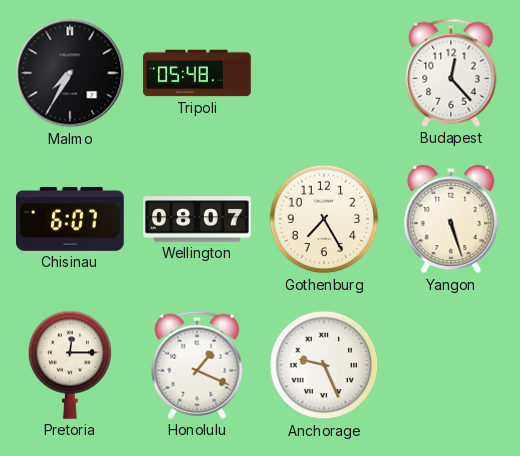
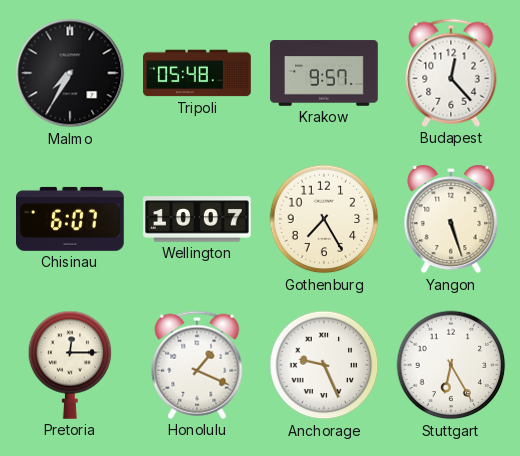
Krakow: none -> 9:57
Wellington: 08:07 -> 10:07
Stuttgart: none -> 6:25
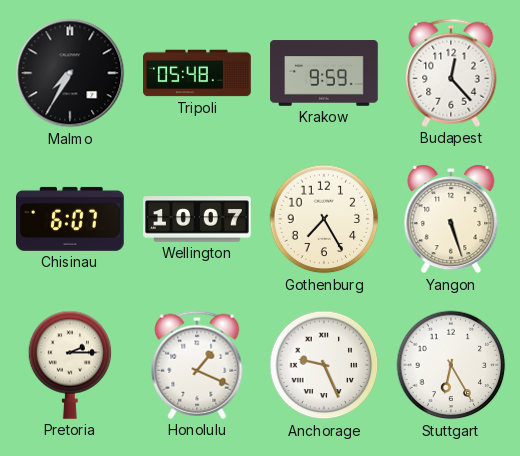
Krakow: 9:57 -> 9:59
Pretoria: 12:15 -> 2:15
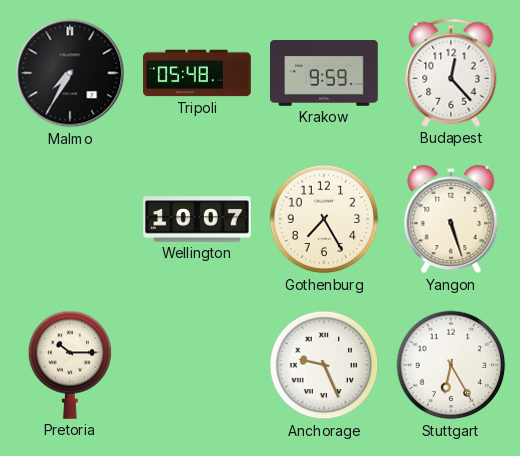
Chisinau: 6:07 -> none
Pretoria: 2:15 -> 10:15
Honolulu: 1:19 -> none
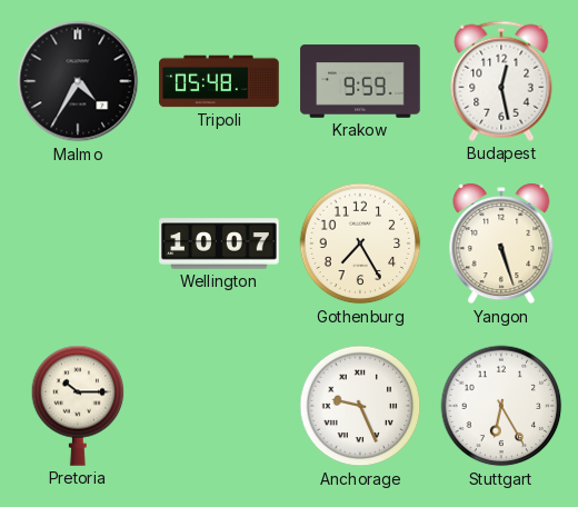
Malmo: 7:35 -> 4:35
Budapest: 12:23 -> 12:28
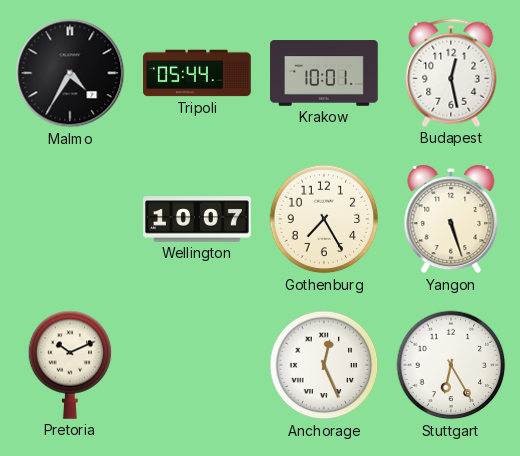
Tripoli: 05:48 -> 05:44
Krakow: 9:59 -> 10:01
Pretoria: 10:15 -> 10:11
Anchorage: 9:26 -> 12:26
